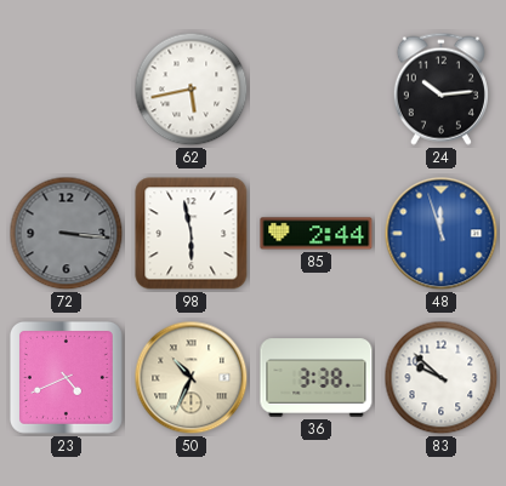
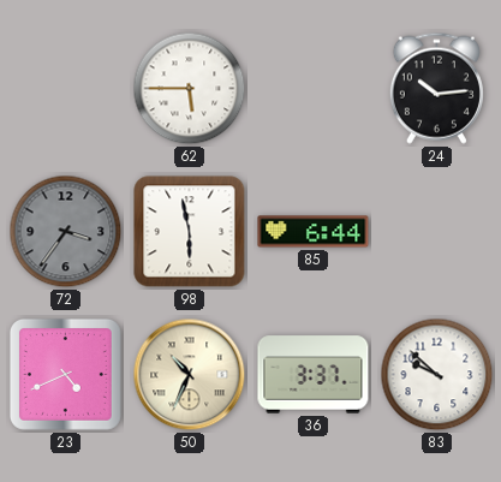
62: 5:43 -> 5:45
72: 3:16 -> 3:36
85: 2:44 -> 6:44
48: 11:57 -> none
36: 3:38 -> 3:37
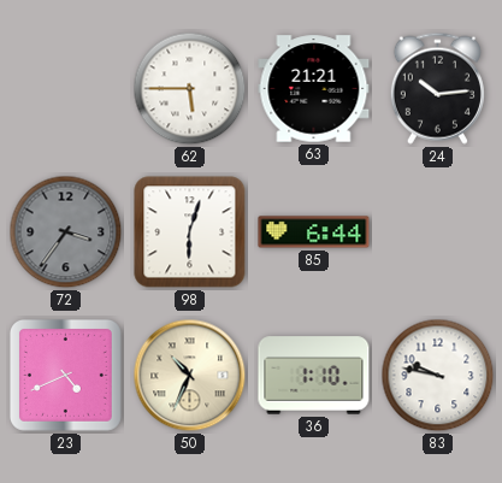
63: none -> 21:21
98: 5:58 -> 6:03
36: 3:37 -> 1:10
83: 9:52 -> 9:47
